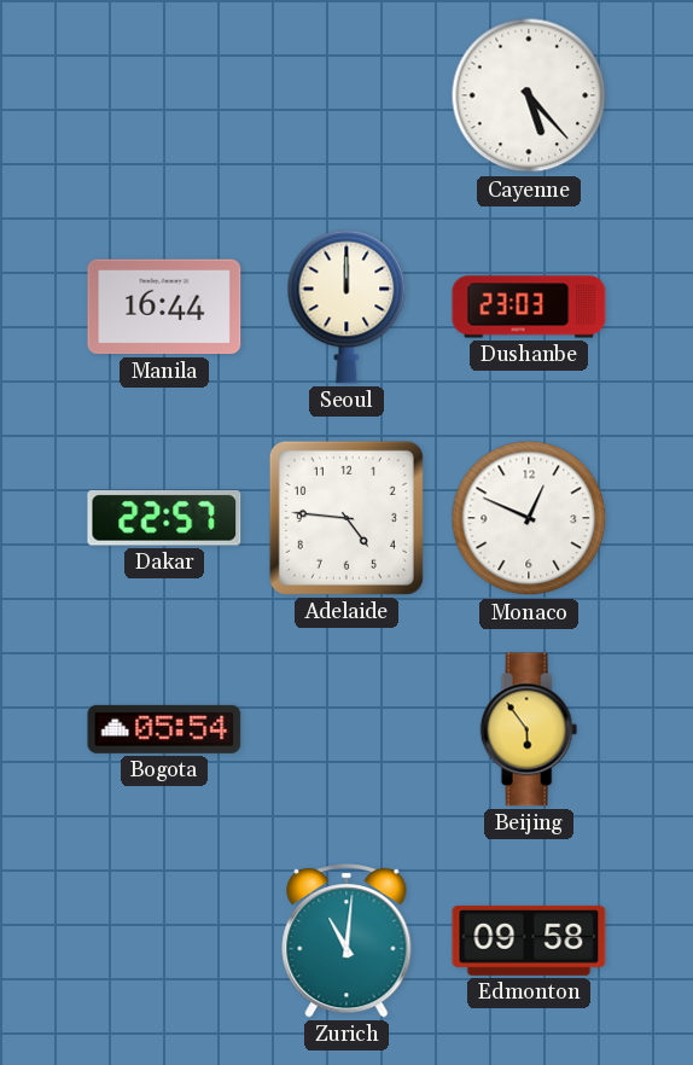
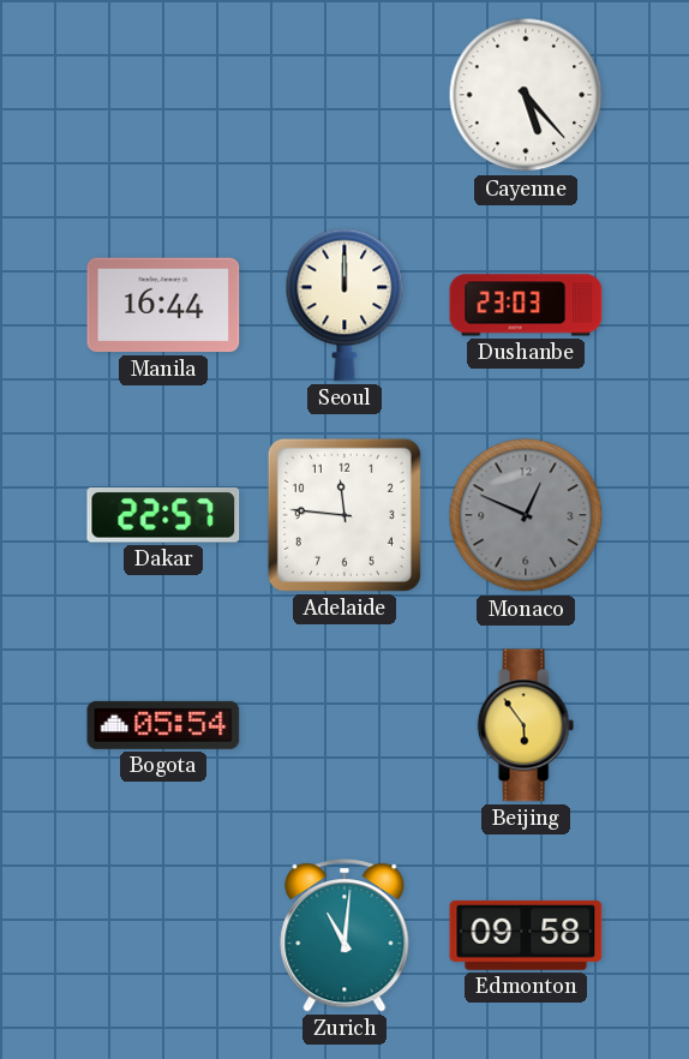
Adelaide: 4:46 -> 11:46
Monaco dial: white -> grey
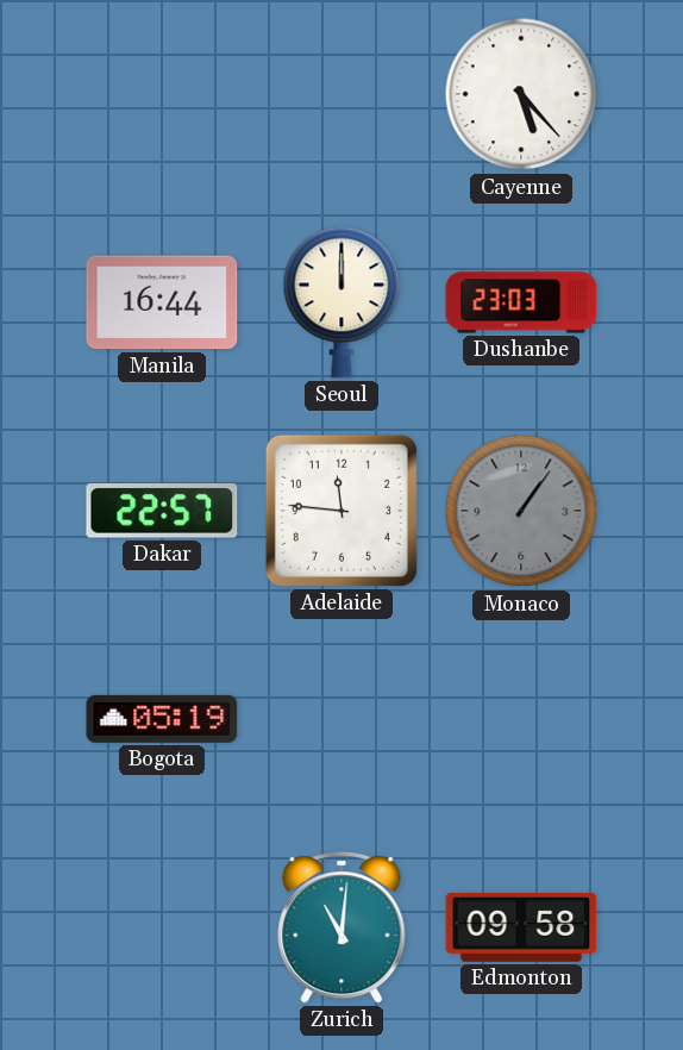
Monaco: 12:49 -> 1:06
Bogota: 05:54 -> 05:19
Beijing: 5:54 -> none
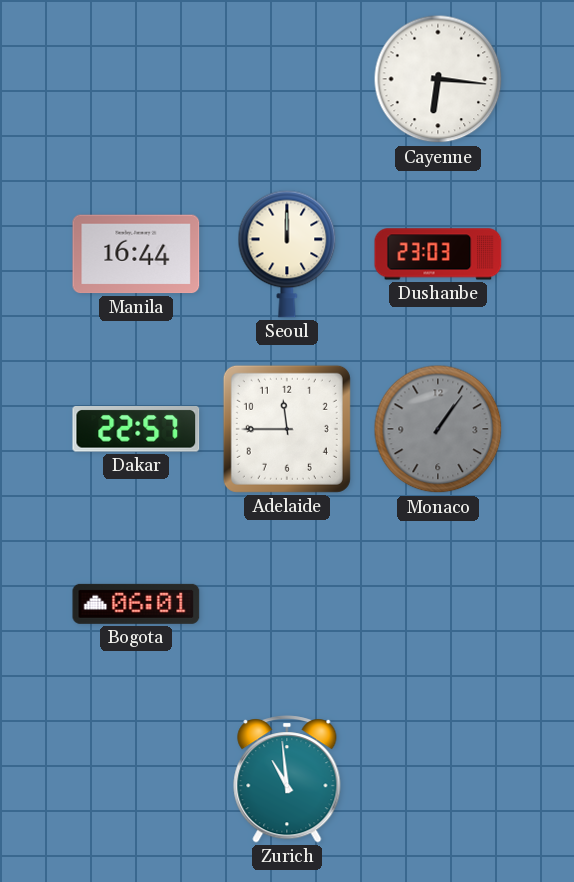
Cayenne: 5:23 -> 6:16
Adelaide: 11:46 -> 11:45
Bogota: 05:19 -> 06:01
Zurich: 11:01 -> 10:59
Edmonton: 09:58 -> none
